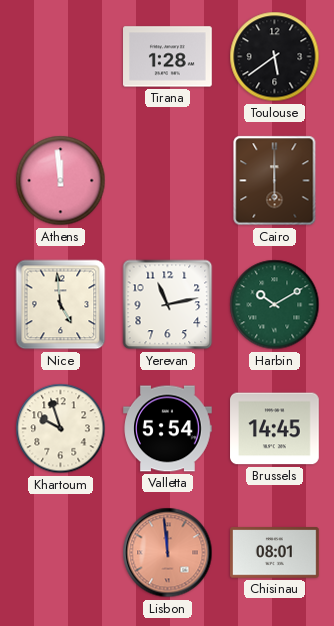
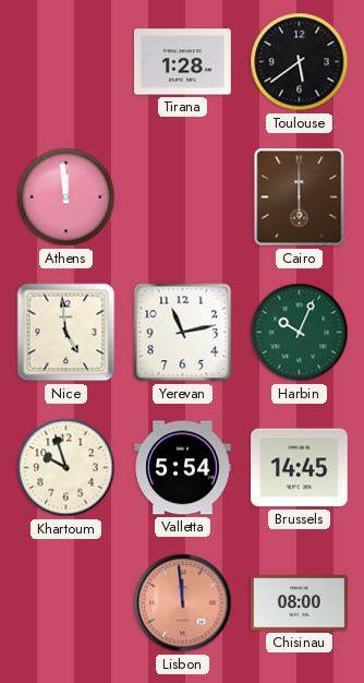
Harbin: 10:10 -> 10:04
Chisinau: 08:01 -> 08:00
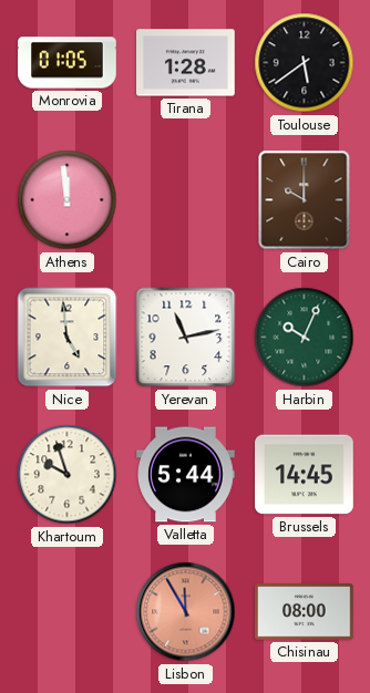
Monrovia: none -> 01:05
Cairo: 6:00 -> 10:00
Valletta: 5:54 -> 5:44
Lisbon: 11:59 -> 11:55
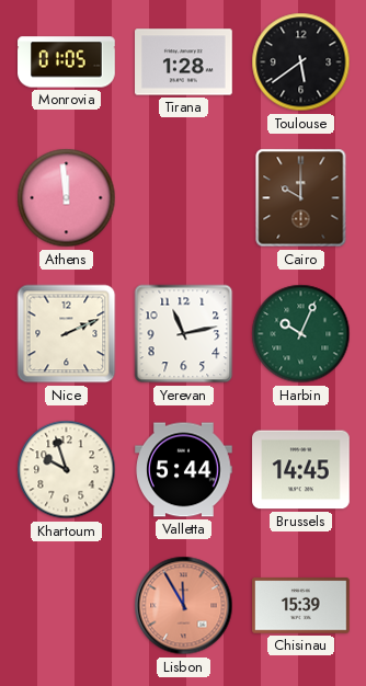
Nice: 4:59 -> 2:11
Chisinau: 08:00 -> 15:39
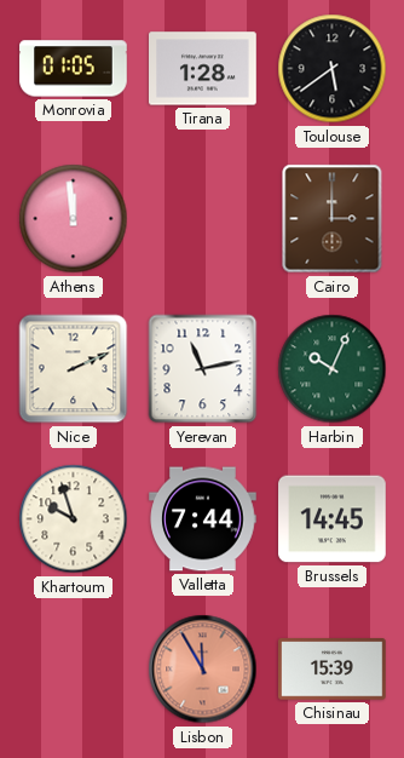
Cairo: 10:00 -> 3:00
Valletta: 5:44 -> 7:44
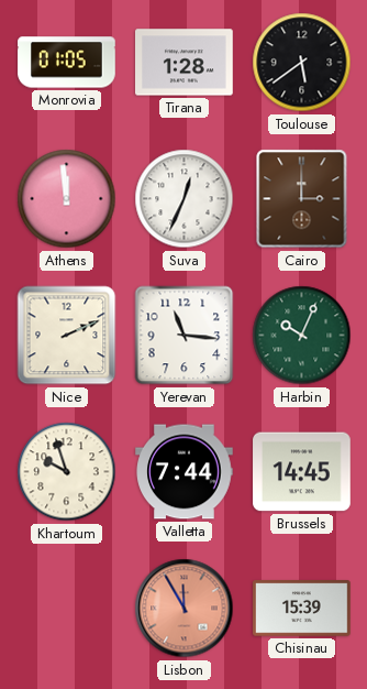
Suva: none -> 12:34
Yerevan: 11:13 -> 11:16
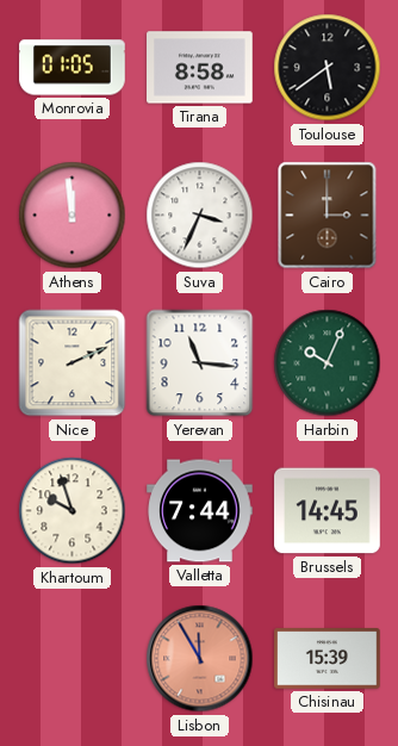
Tirana: 1:28 -> 8:58
Suva: 12:34 -> 3:34
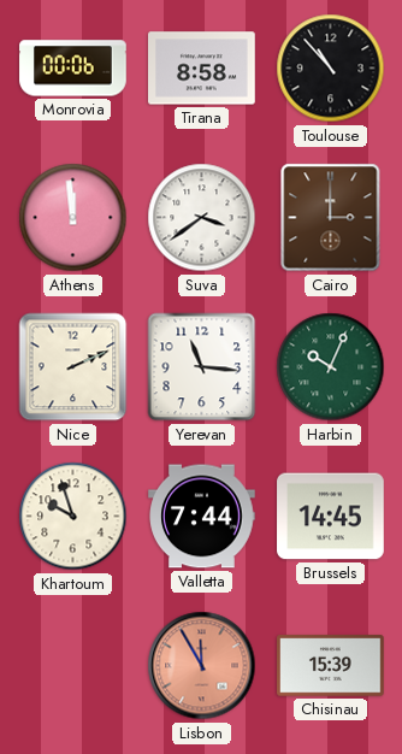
Monrovia: 01:05 -> 00:06
Toulouse: 5:39 -> 10:53
Suva: 3:34 -> 3:39
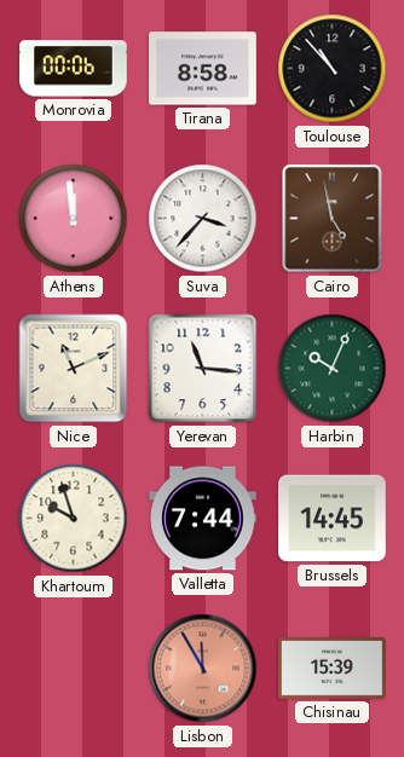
Suva: 3:39 -> 3:37
Cairo: 3:00 -> 4:58
Nice: 2:11 -> 11:11
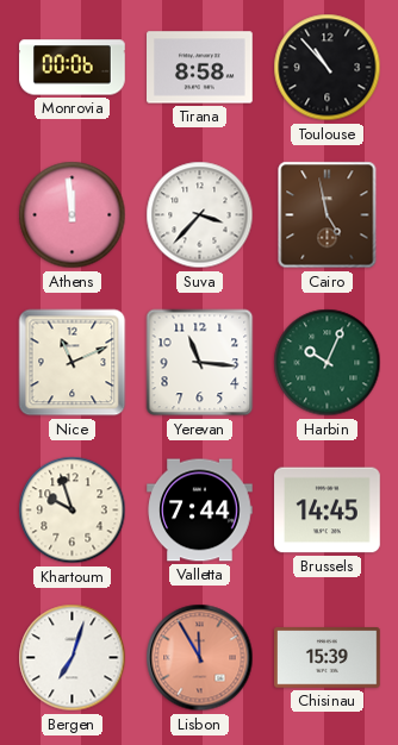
Bergen: none -> 7:03
